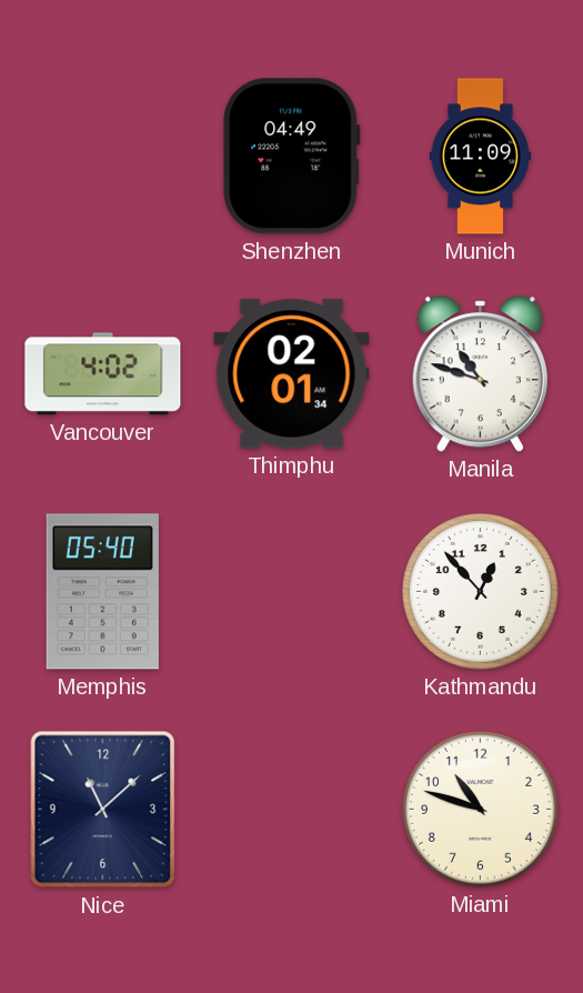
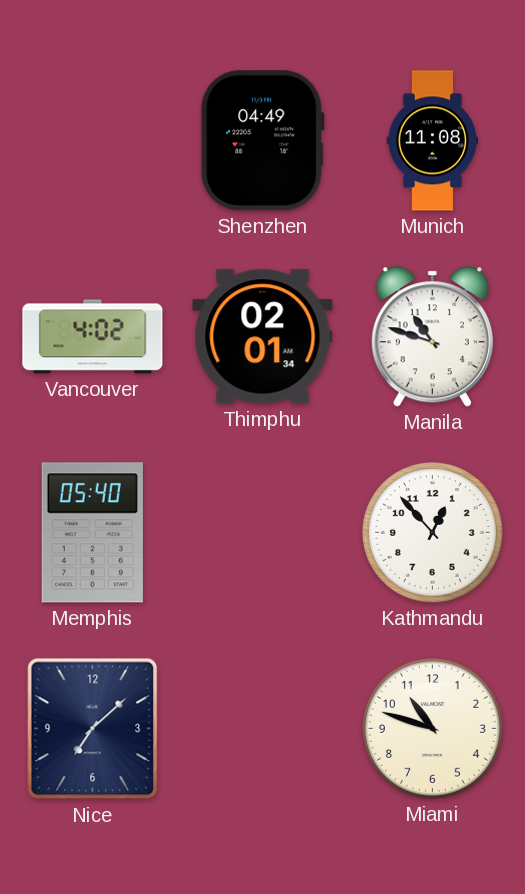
Munich: 11:09 -> 11:08
Nice: 11:08 -> 7:08
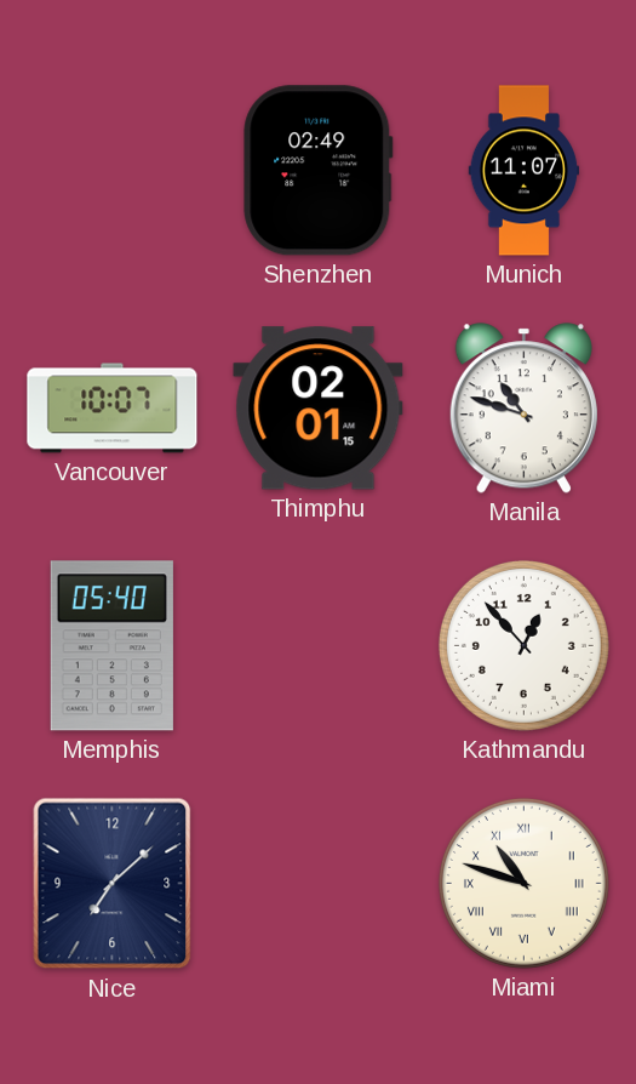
Shenzhen: 04:49 -> 02:49
Munich: 11:08 -> 11:07
Vancouver: 4:02 -> 10:07
Thimphu: 02:01:34 -> 02:01:15
Miami numerals: Arabic -> Roman
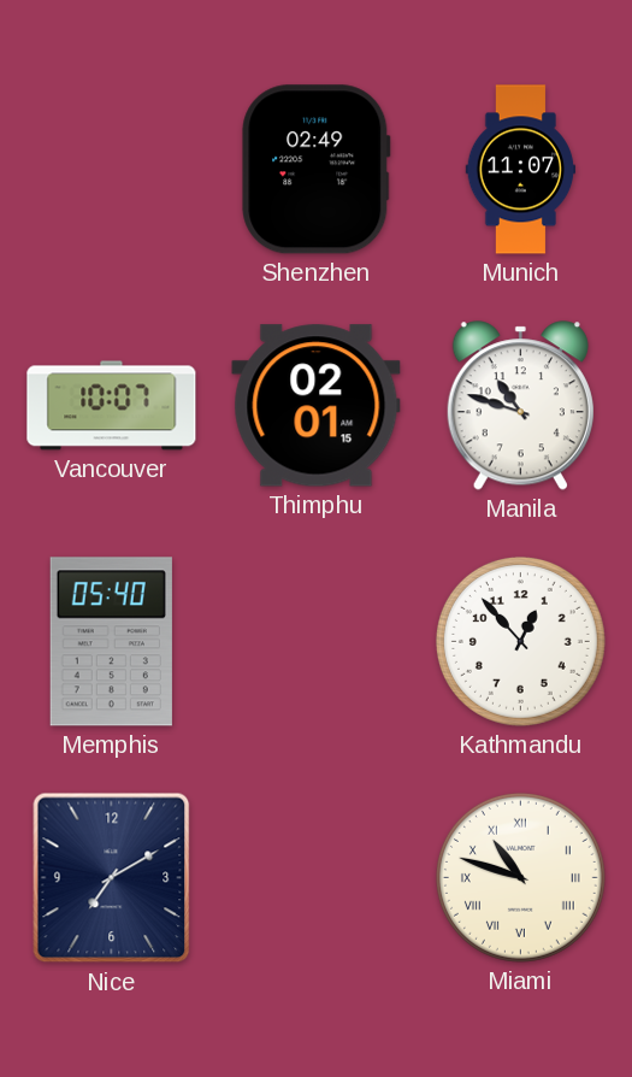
Nice: 7:08 -> 7:10
